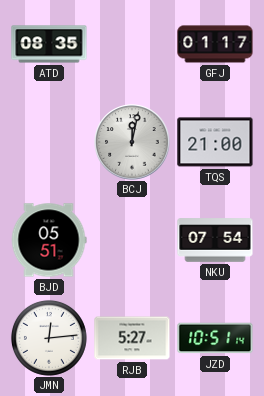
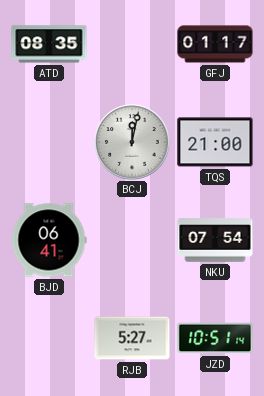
BJD: 05:51 -> 06:41
JMN: 12:14 -> none
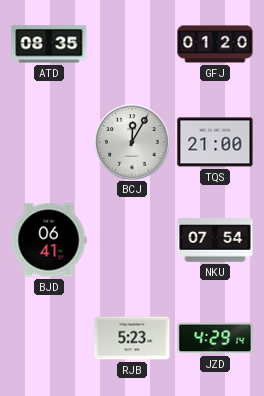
GFJ: 01:17 -> 01:20
BCJ: 12:02 -> 12:05
RJB: 5:27 -> 5:23
JZD: 10:51 -> 4:29
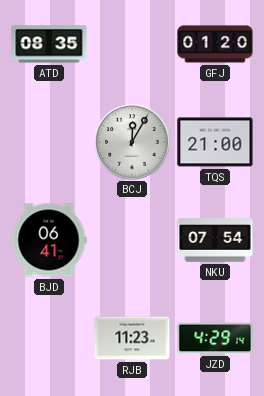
RJB: 5:23 -> 11:23
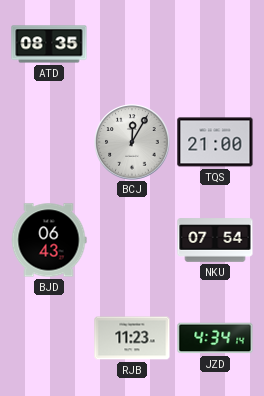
GFJ: 01:20 -> none
BJD: 06:41 -> 06:43
JZD: 4:29 -> 4:34
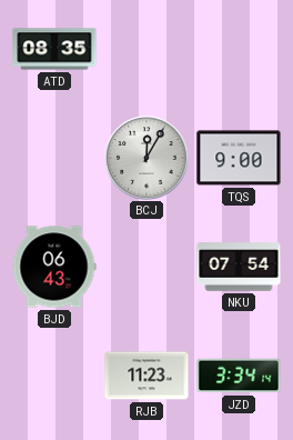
TQS: 21:00 -> 9:00
JZD: 4:34 -> 3:34
